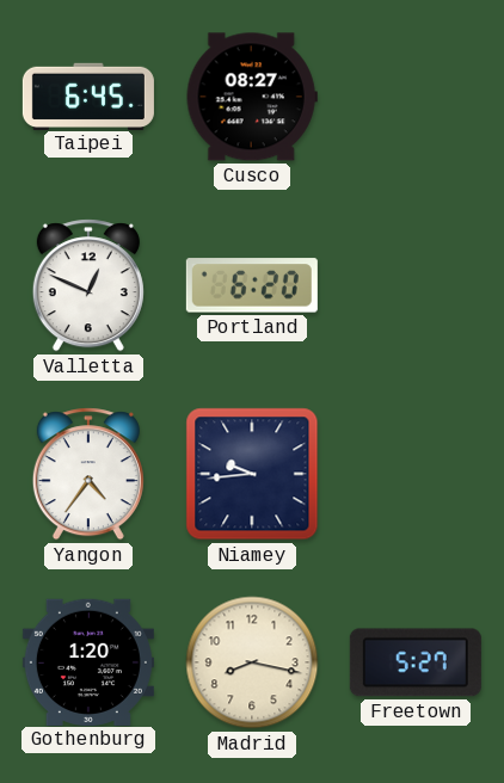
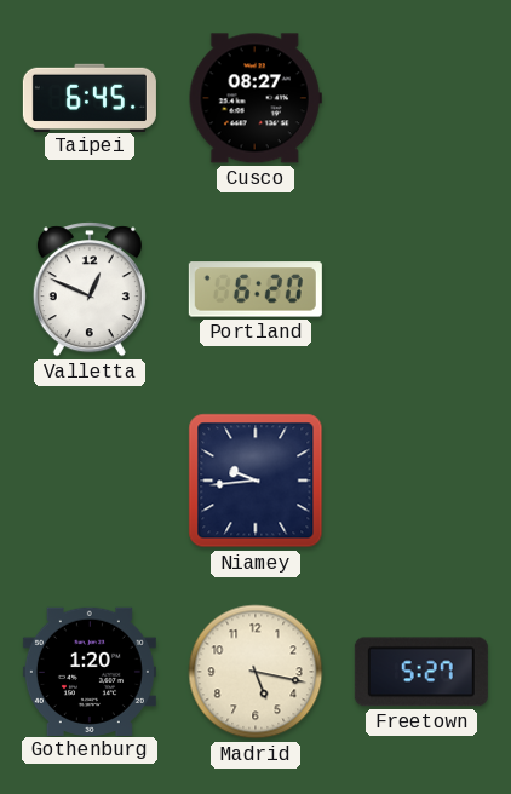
Yangon: 4:36 -> none
Madrid: 8:17 -> 5:17
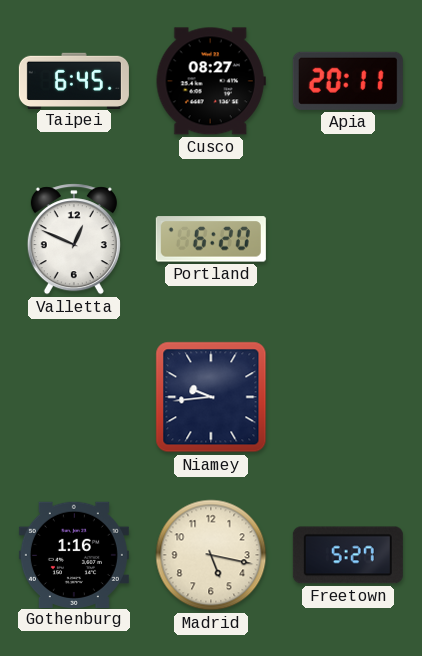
Apia: none -> 20:11
Gothenburg: 1:20 -> 1:16
